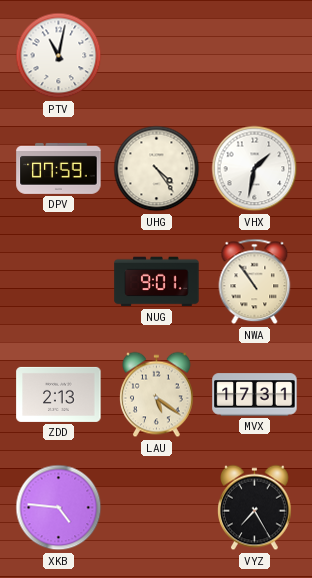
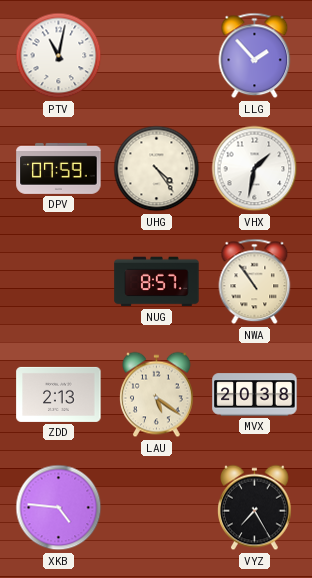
LLG: none -> 1:53
NUG: 9:01 -> 8:57
MVX: 17:31 -> 20:38
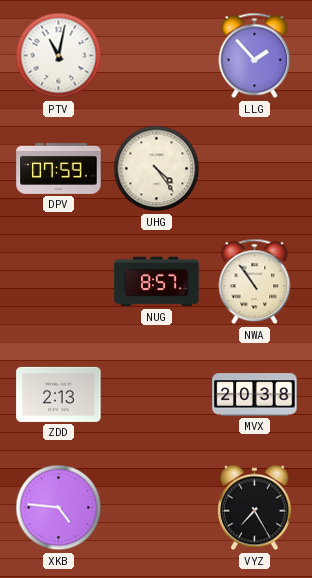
VHX: 1:32 -> none
LAU: 5:21 -> none
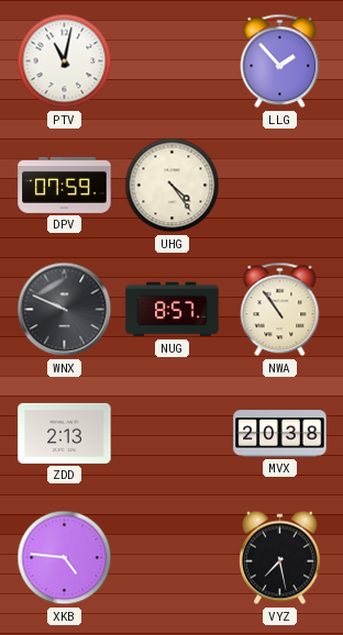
WNX: none -> 9:49
VYZ: 7:25 -> 7:28
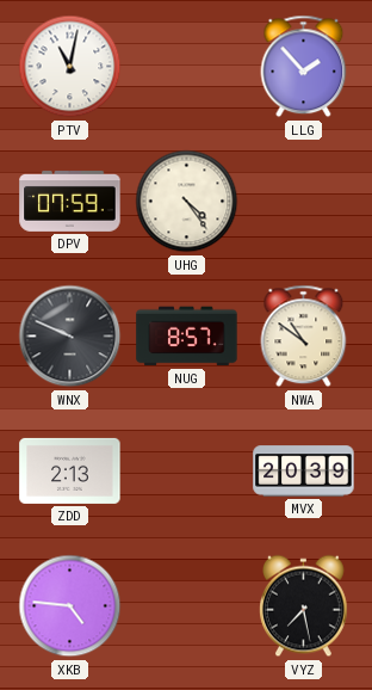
NWA: 10:54 -> 10:51
MVX: 20:38 -> 20:39
